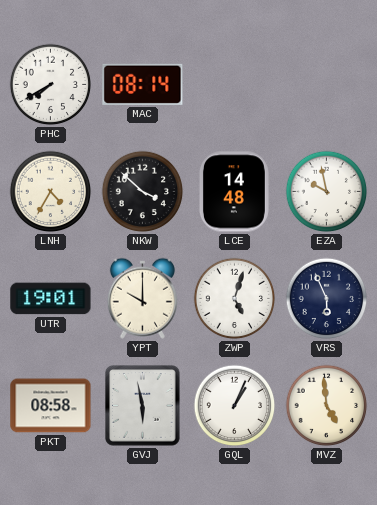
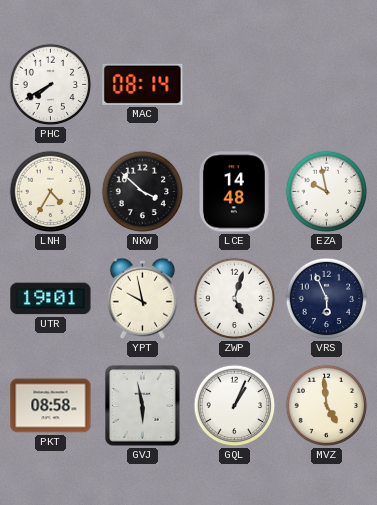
YPT: 10:00 -> 9:58
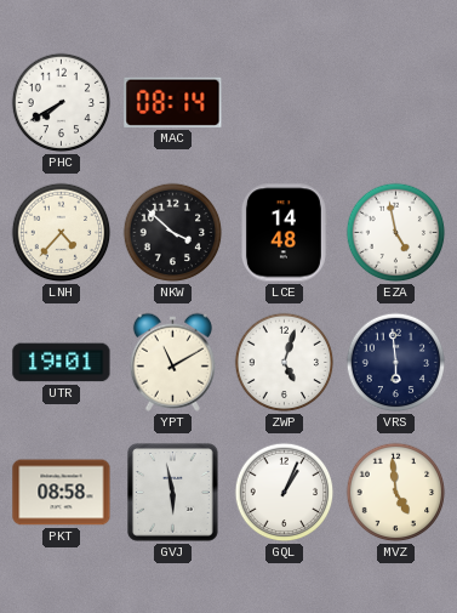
LNH: 4:35 -> 4:37
EZA: 9:58 -> 4:58
YPT: 9:58 -> 11:10
VRS: 5:56 -> 5:59
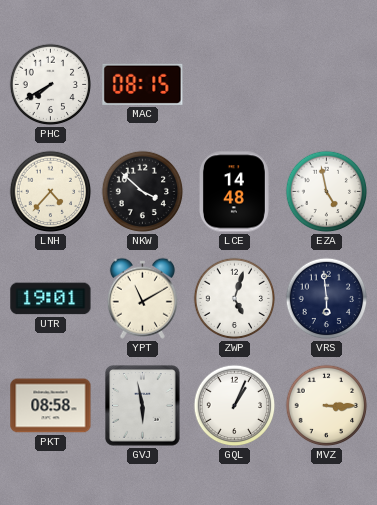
MAC: 08:14 -> 08:15
MVZ: 4:59 -> 3:15
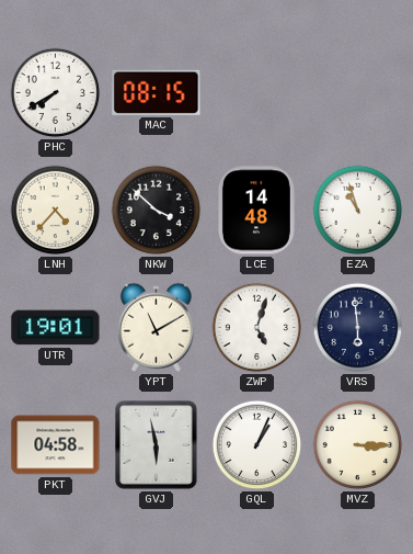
EZA: 4:58 -> 10:57
PKT: 08:58 -> 04:58
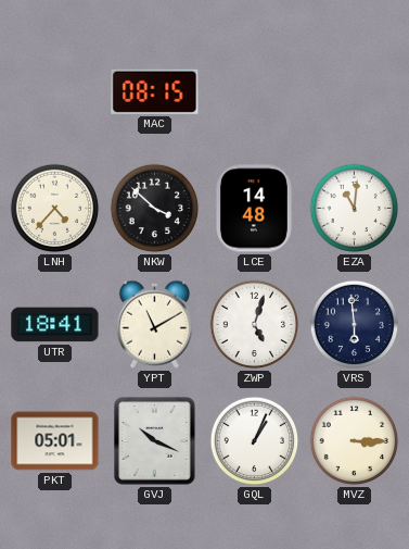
PHC: 7:40 -> none
EZA: 10:57 -> 11:01
UTR: 19:01 -> 18:41
PKT: 04:58 -> 05:01
GVJ: 5:58 -> 10:19
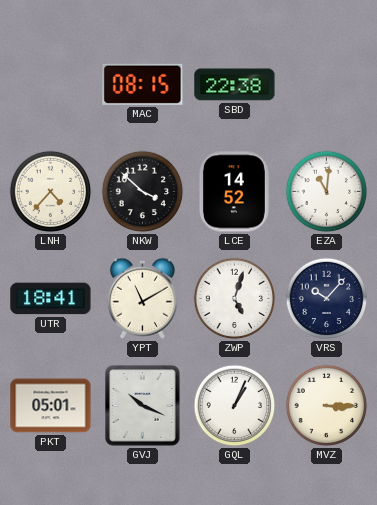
SBD: none -> 22:38
LCE: 14:48 -> 14:52
VRS: 5:59 -> 10:07
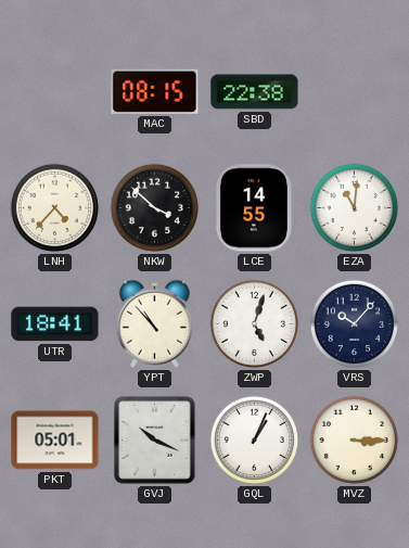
LCE: 14:52 -> 14:55
YPT: 11:10 -> 10:53
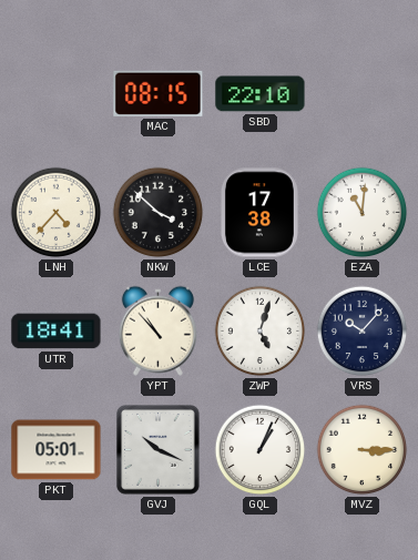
SBD: 22:38 -> 22:10
LCE: 14:55 -> 17:38
